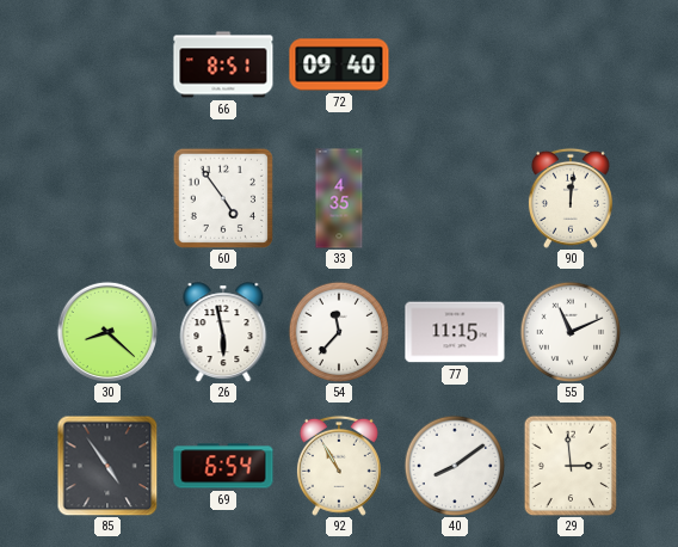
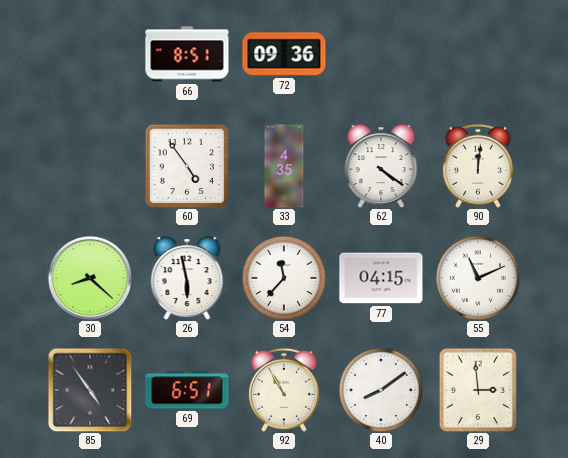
72: 09:40 -> 09:36
62: none -> 4:21
77: 11:15 -> 04:15
69: 6:54 -> 6:51
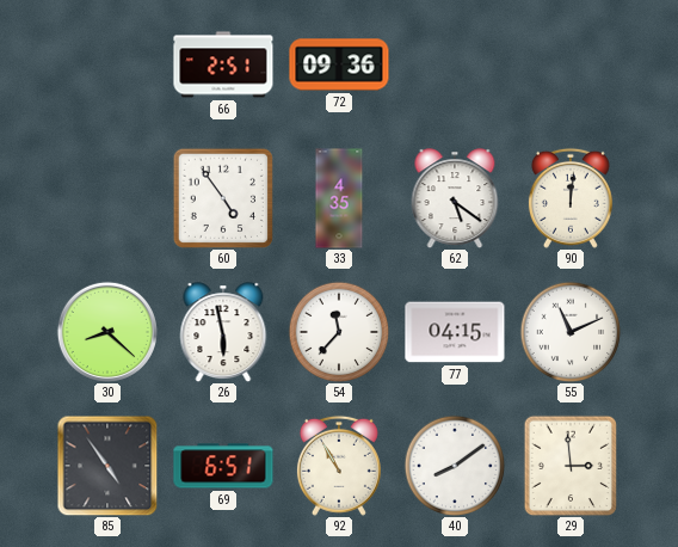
66: 8:51 -> 2:51
62: 4:21 -> 5:21
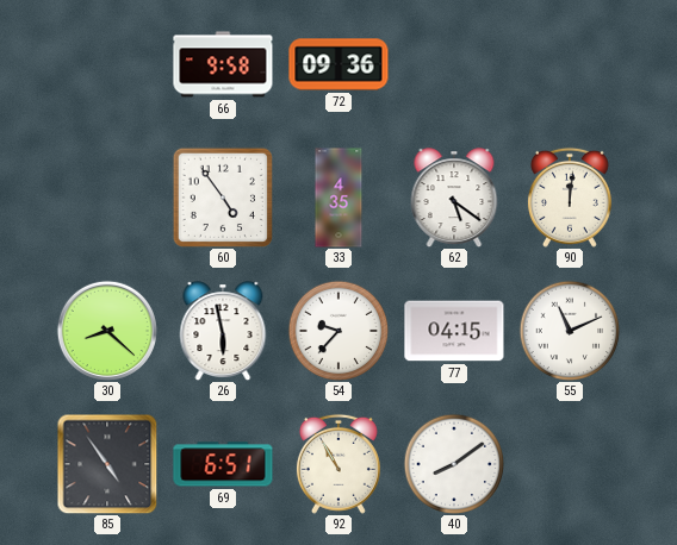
66: 2:51 -> 9:58
54: 11:37 -> 9:37
29: 2:59 -> none
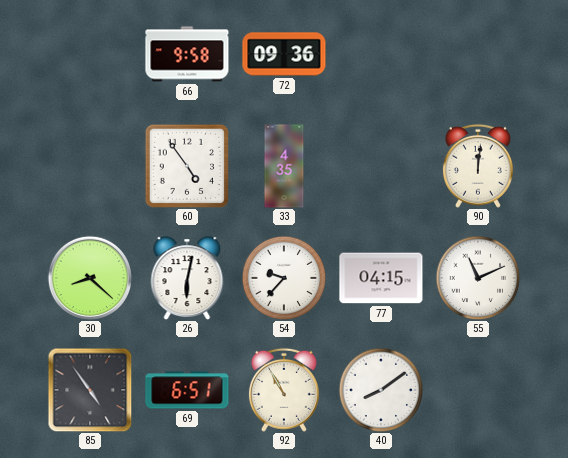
62: 5:21 -> none
26: 5:58 -> 6:02
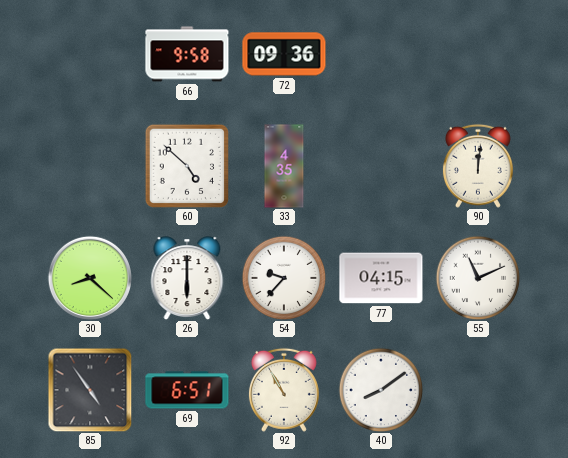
60: 4:54 -> 4:52
26: 6:02 -> 6:00
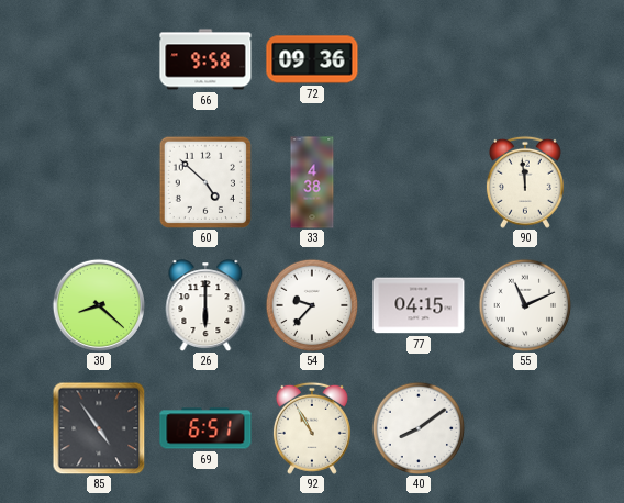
33: 4:35 -> 4:38
90: 12:01 -> 11:59
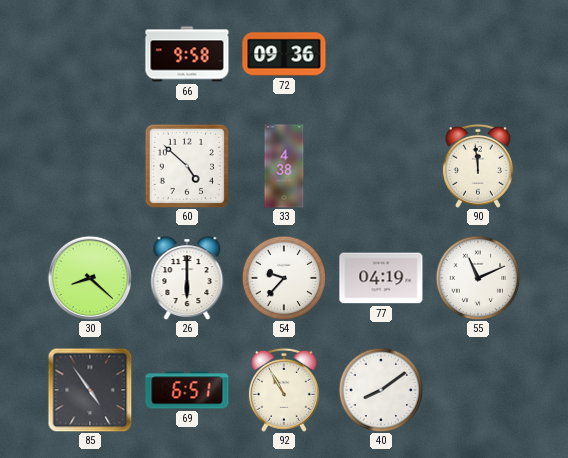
77: 04:15 -> 04:19
